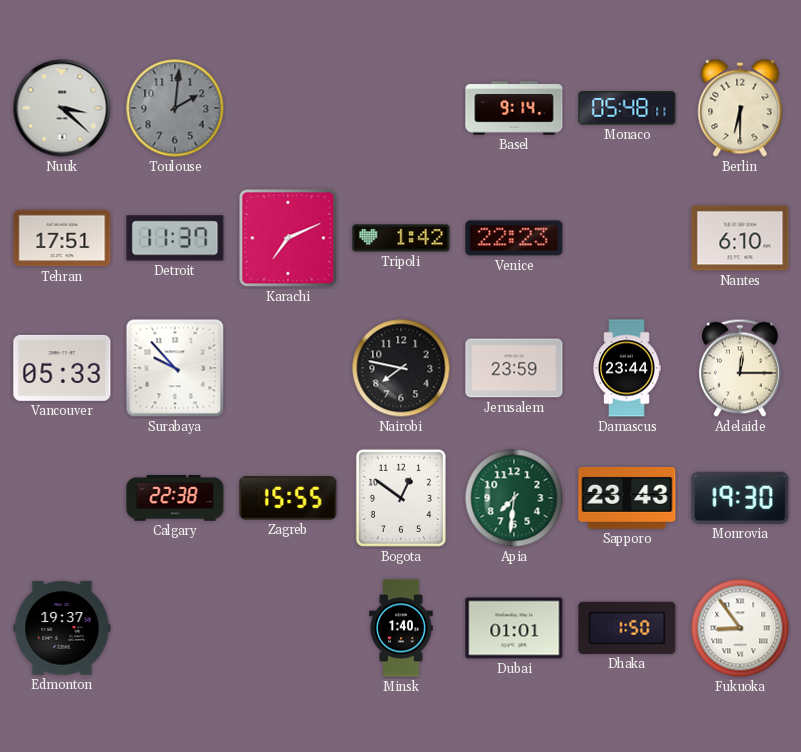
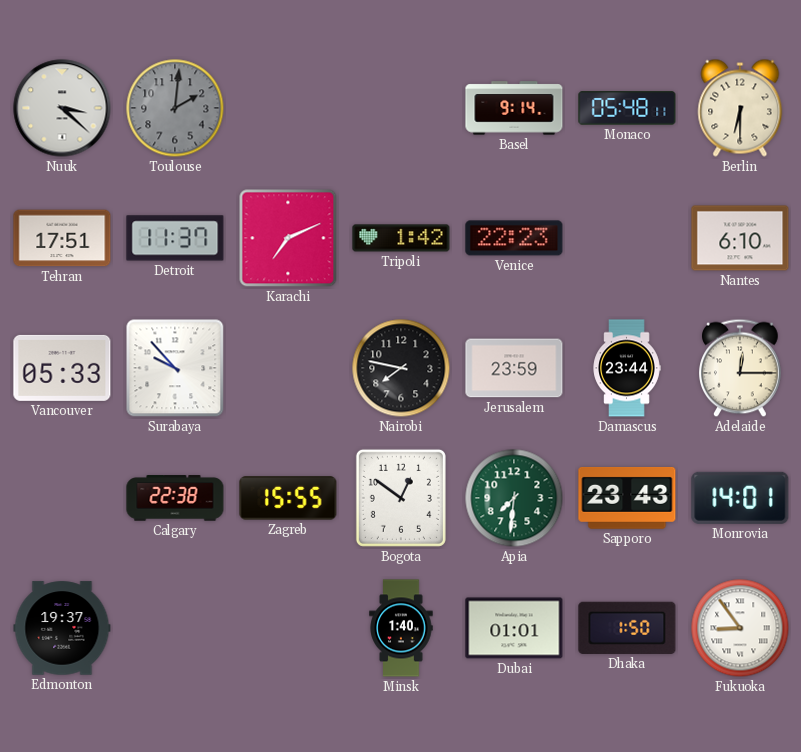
Monrovia: 19:30 -> 14:01
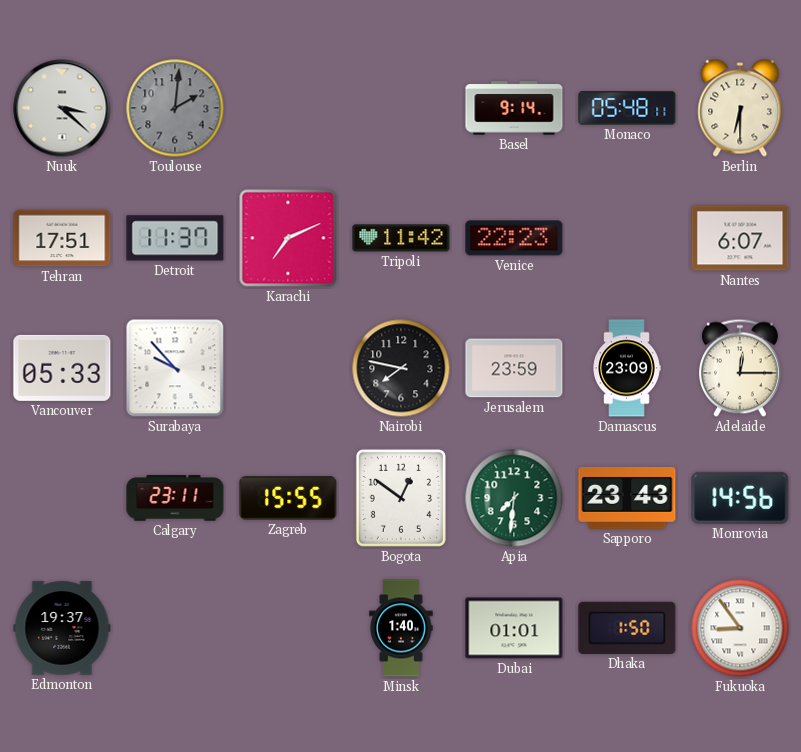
Tripoli: 1:42 -> 11:42
Nantes: 6:10 -> 6:07
Damascus: 23:44 -> 23:09
Calgary: 22:38 -> 23:11
Monrovia: 14:01 -> 14:56
